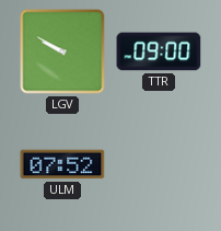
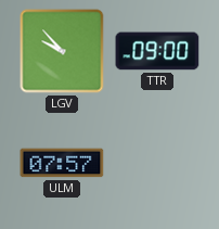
LGV: 9:50 -> 9:53
ULM: 07:52 -> 07:57
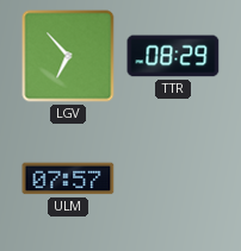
LGV: 9:53 -> 6:53
TTR: 09:00 -> 08:29
